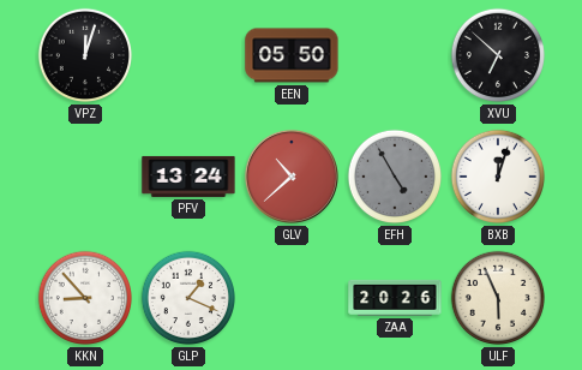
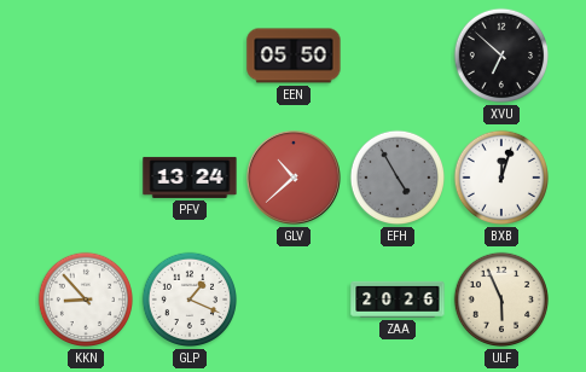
VPZ: 12:03 -> none
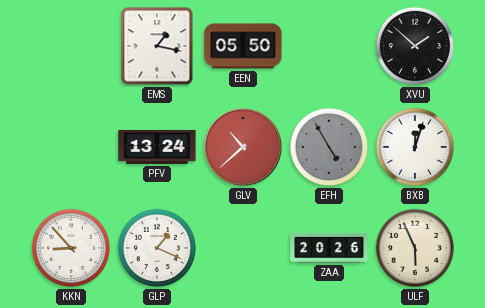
EMS: none -> 1:17
XVU: 6:52 -> 1:52
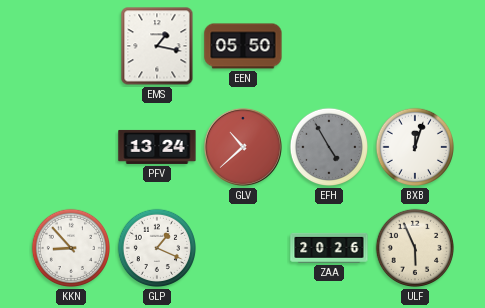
XVU: 1:52 -> none
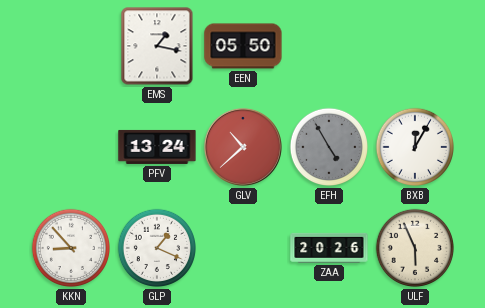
BXB: 12:03 -> 12:05
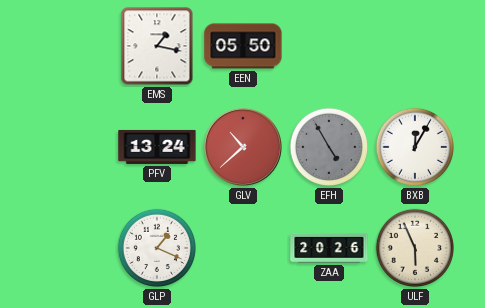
KKN: 8:53 -> none
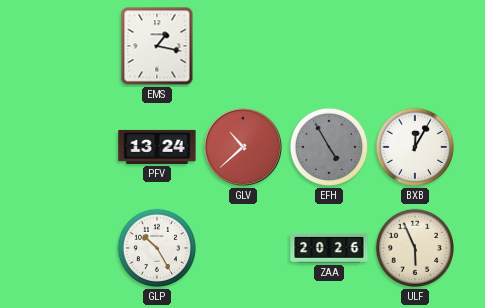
EEN: 05:50 -> none
GLP: 1:19 -> 10:25
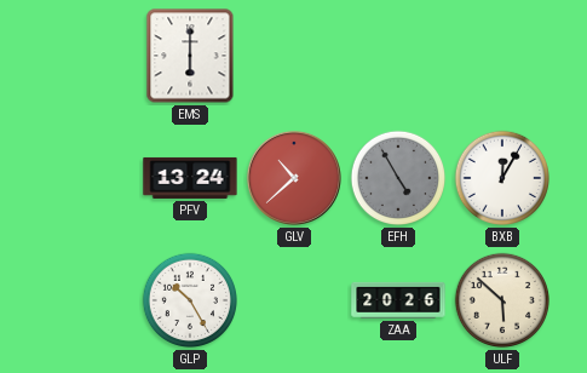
EMS: 1:17 -> 6:00
ULF: 5:56 -> 5:52
